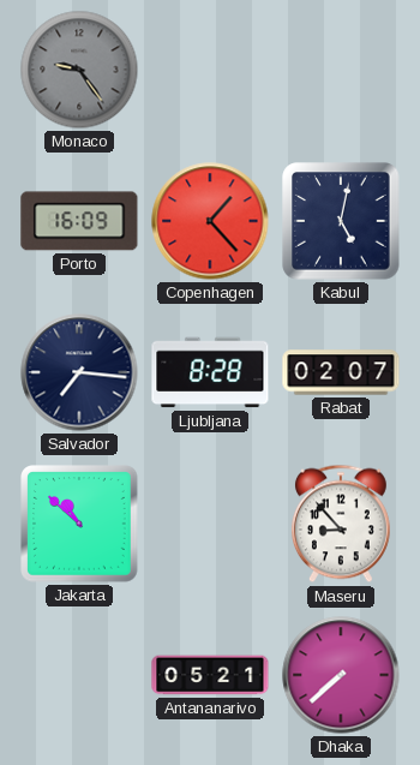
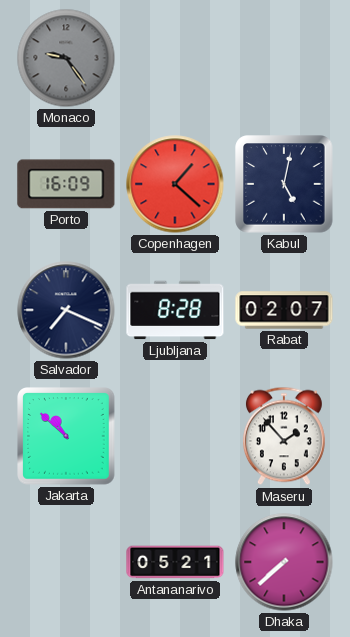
Copenhagen: 1:23 -> 1:22
Salvador: 7:16 -> 7:19
Maseru: 8:53 -> 1:53
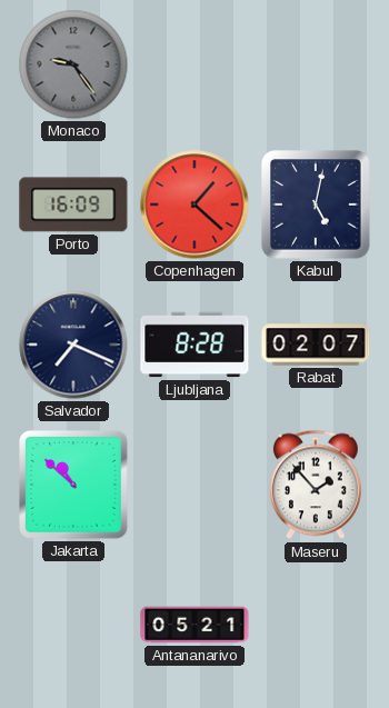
Dhaka: 7:38 -> none
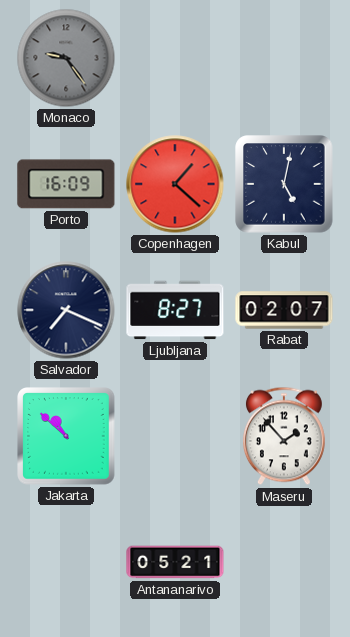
Ljubljana: 8:28 -> 8:27
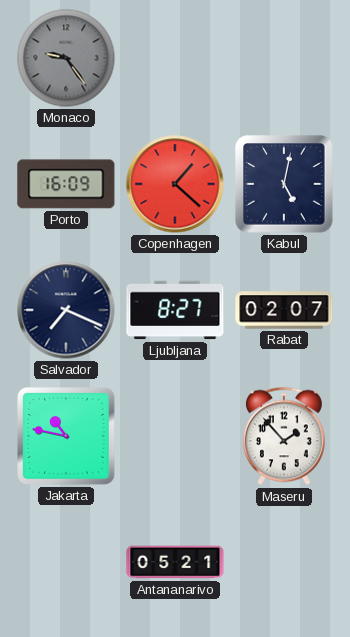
Jakarta: 10:52 -> 10:47
